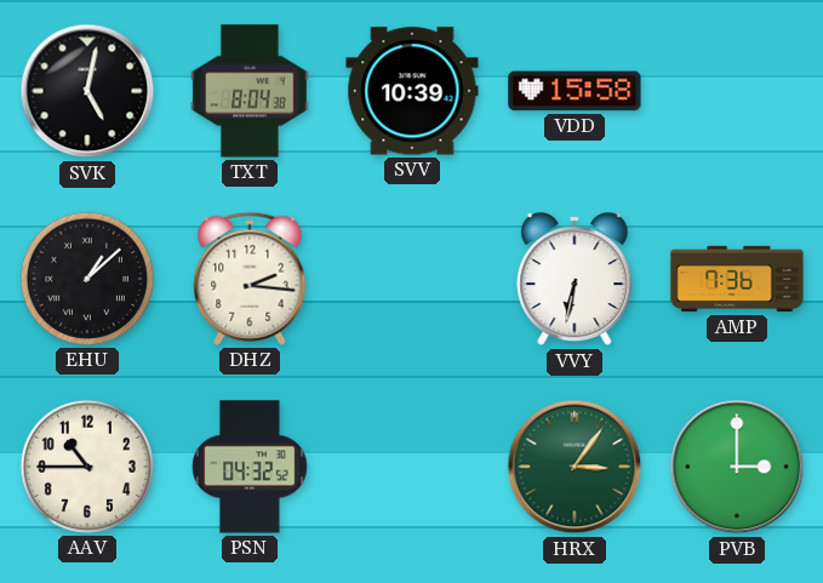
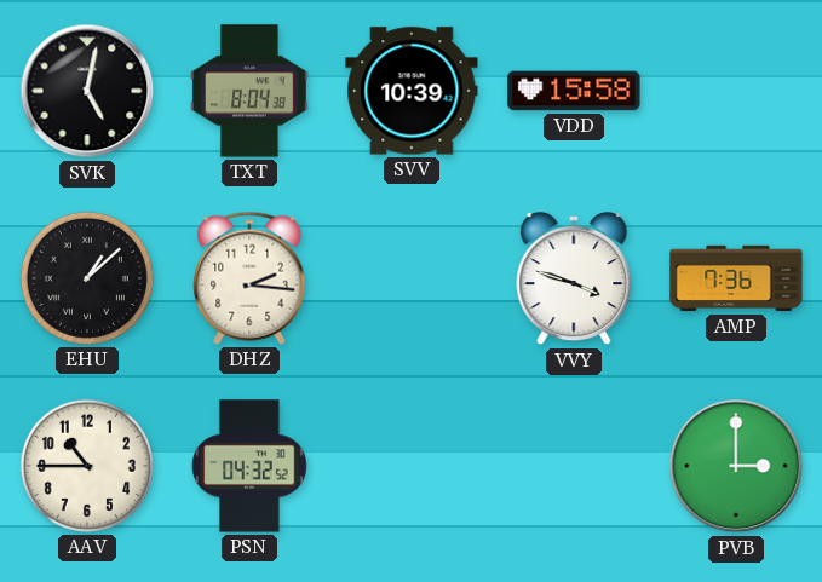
VVY: 6:32 -> 3:48
HRX: 3:06 -> none
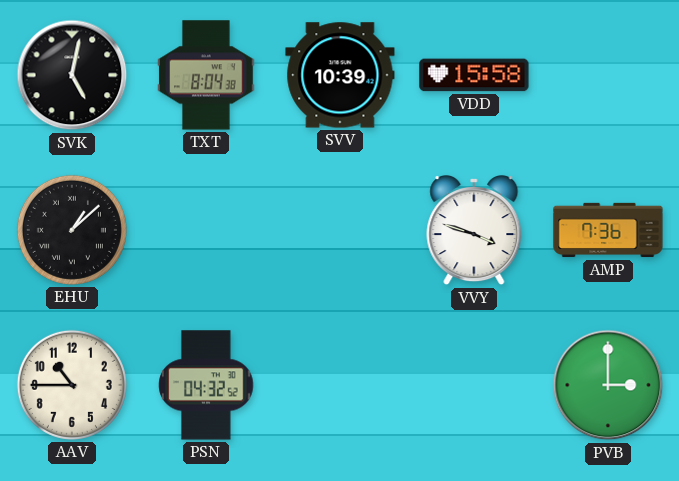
DHZ: 2:16 -> none
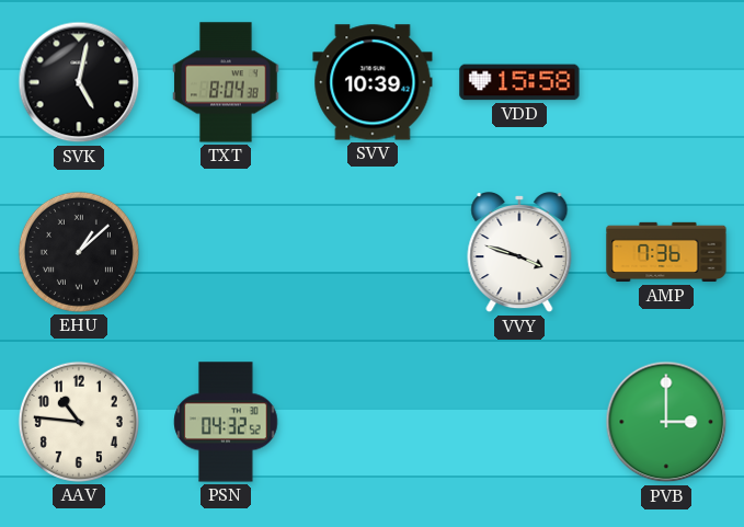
AAV: 10:45 -> 10:46
